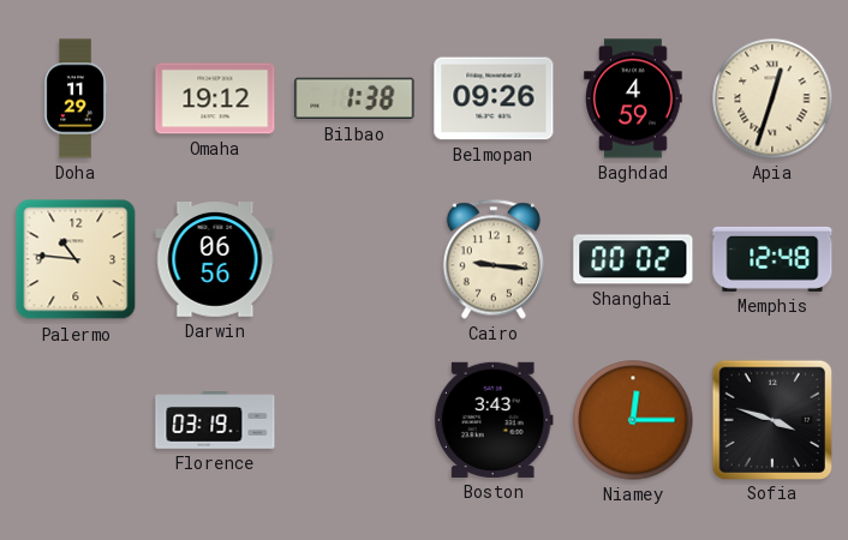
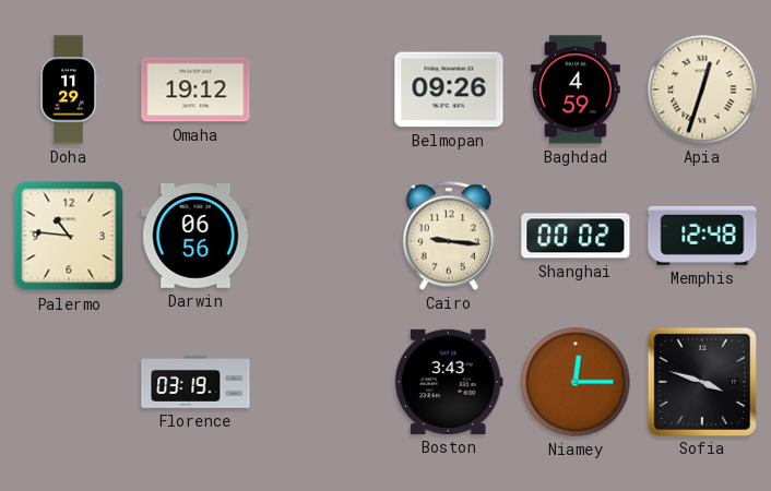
Bilbao: 1:38 -> none
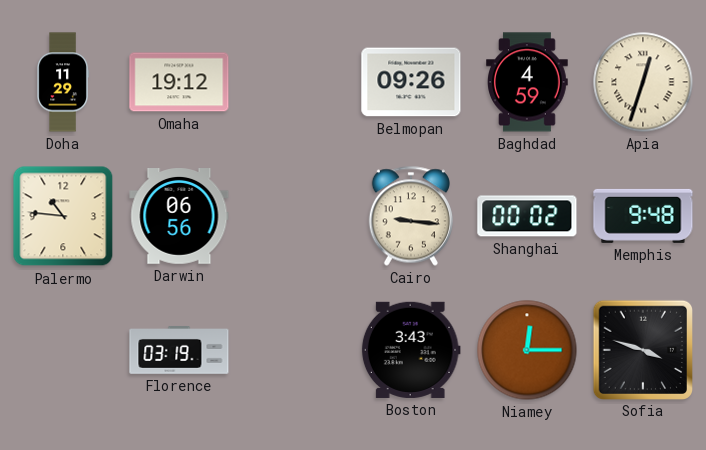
Memphis: 12:48 -> 9:48
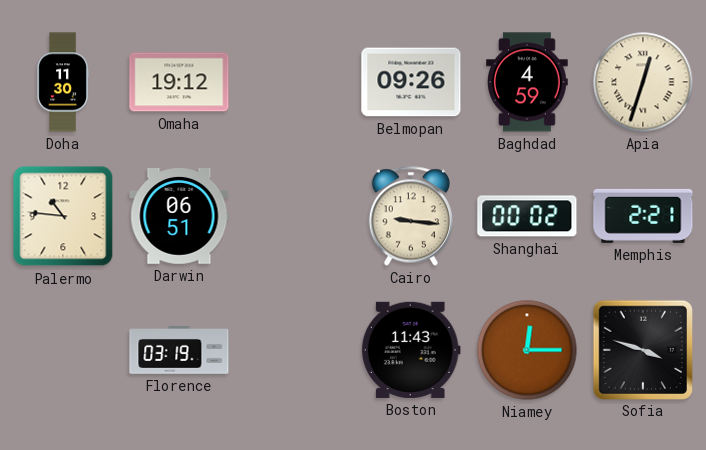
Doha: 11:29 -> 11:30
Darwin: 06:56 -> 06:51
Memphis: 9:48 -> 2:21
Boston: 3:43 -> 11:43
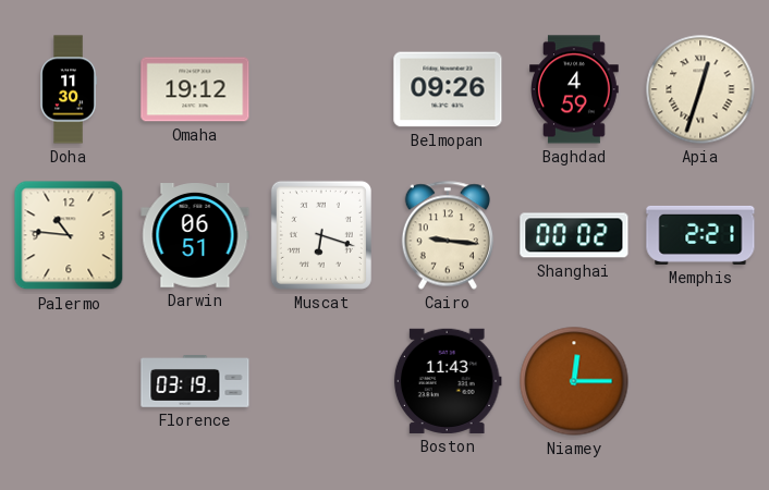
Muscat: none -> 6:18
Sofia: 3:48 -> none
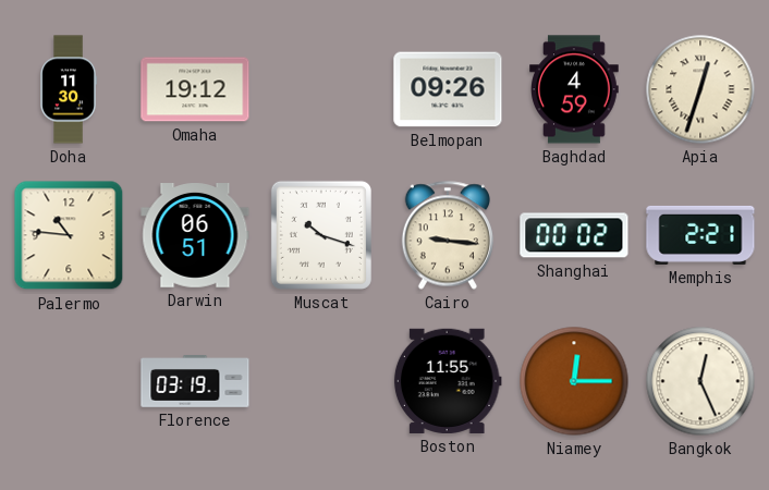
Muscat: 6:18 -> 10:18
Boston: 11:43 -> 11:55
Bangkok: none -> 12:26
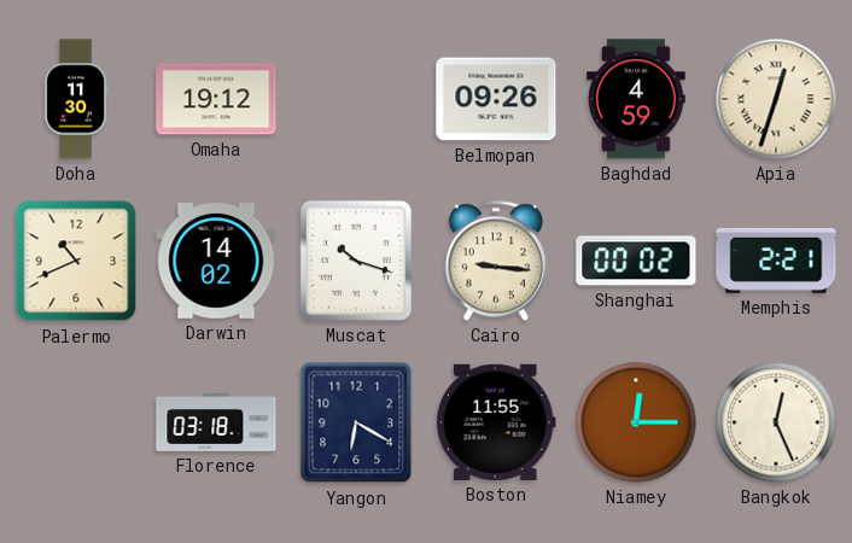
Palermo: 10:46 -> 10:41
Darwin: 06:51 -> 14:02
Florence: 03:19 -> 03:18
Yangon: none -> 6:20
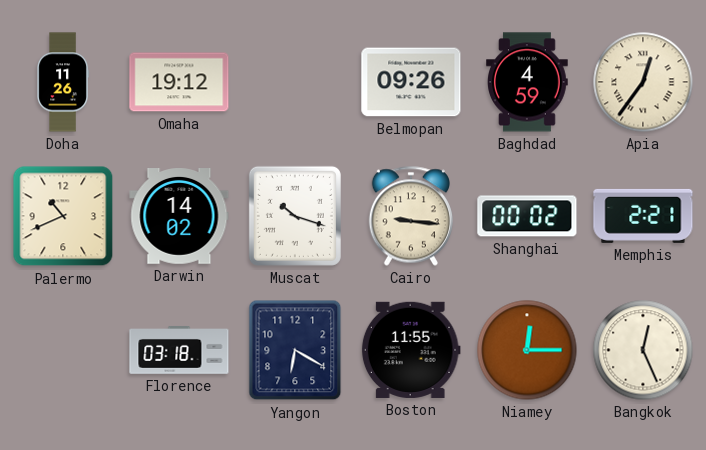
Doha: 11:30 -> 11:26
Apia: 12:33 -> 12:36
